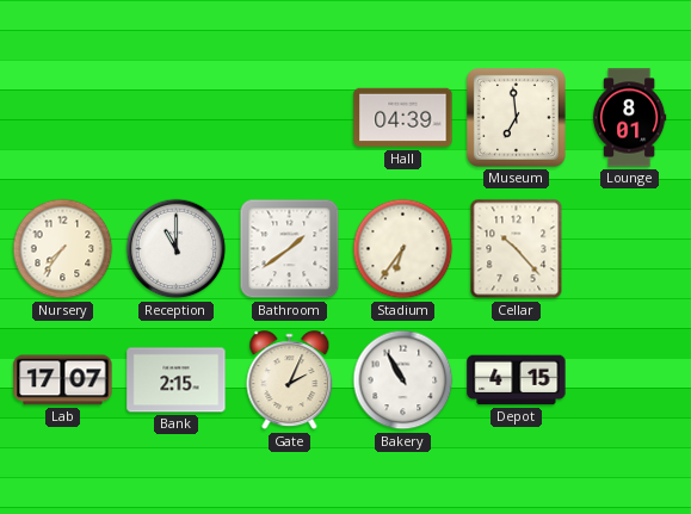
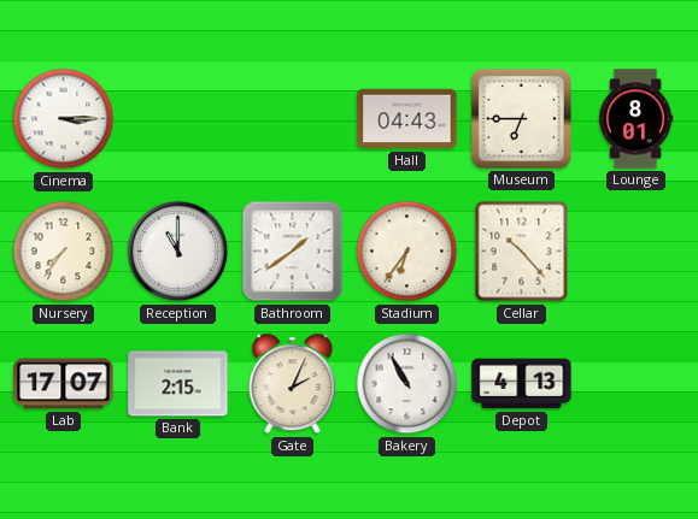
Cinema: none -> 3:15
Hall: 04:39 -> 04:43
Museum: 6:59 -> 6:45
Depot: 4:15 -> 4:13
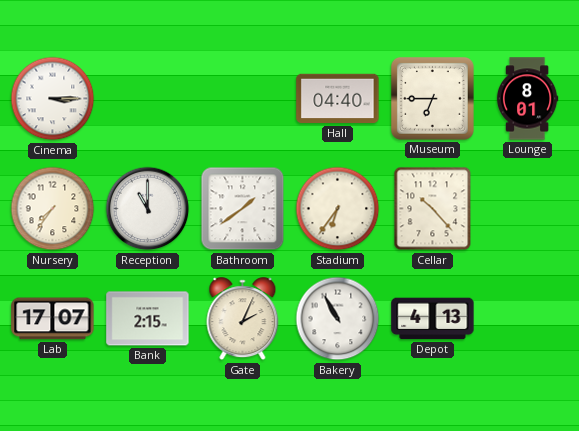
Hall: 04:43 -> 04:40
